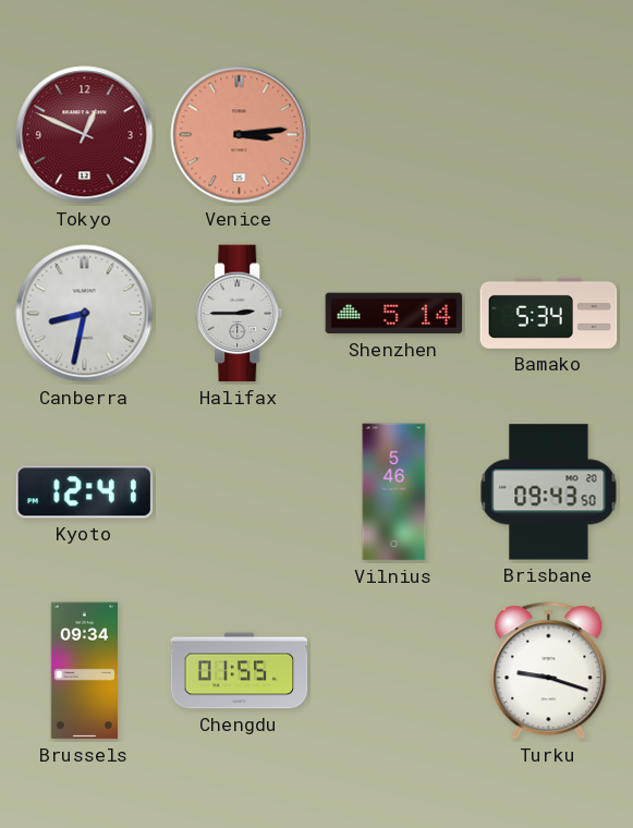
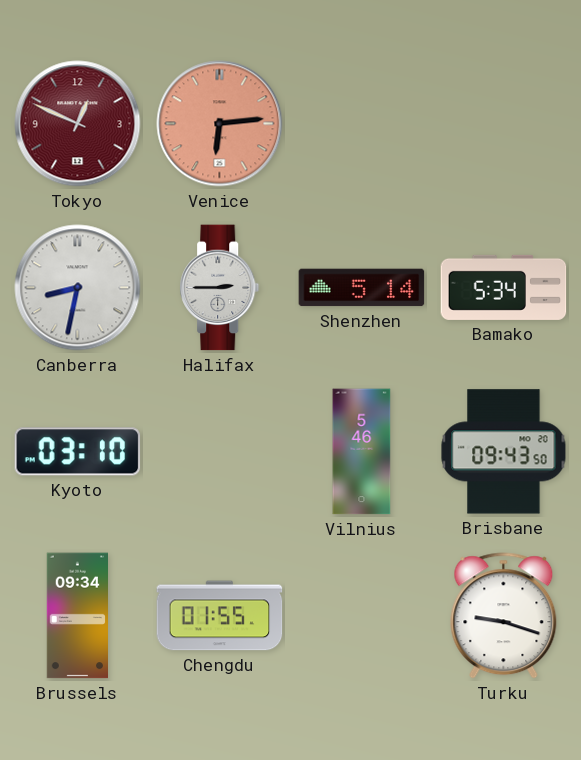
Venice: 3:14 -> 6:14
Kyoto: 12:41 -> 03:10
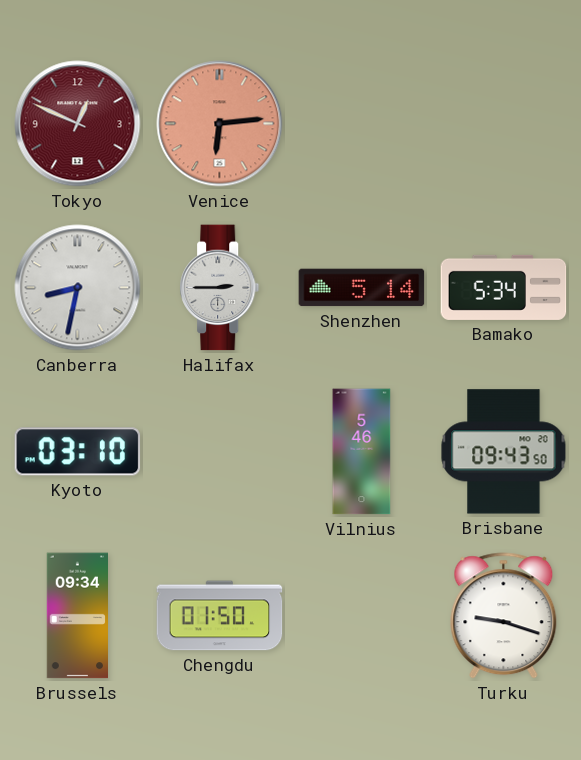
Chengdu: 01:55 -> 01:50
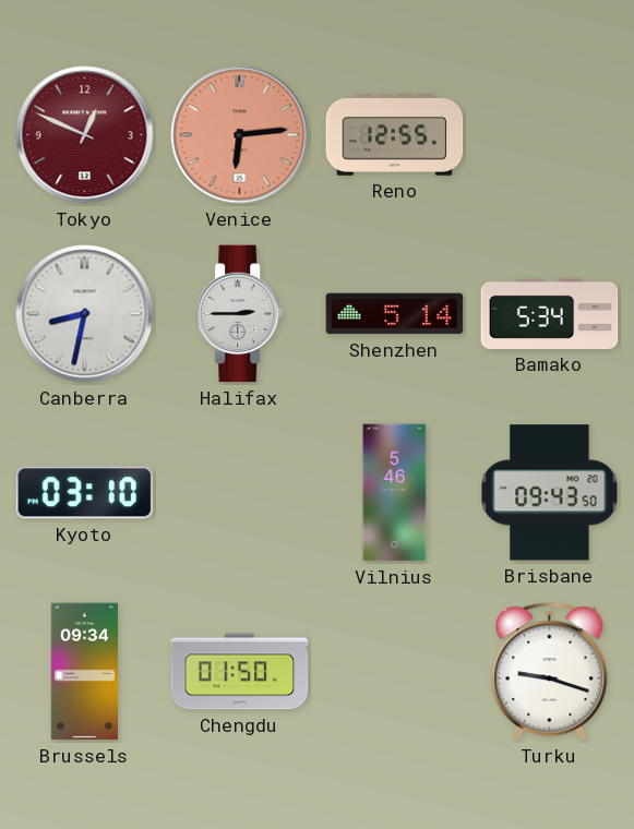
Reno: none -> 12:55
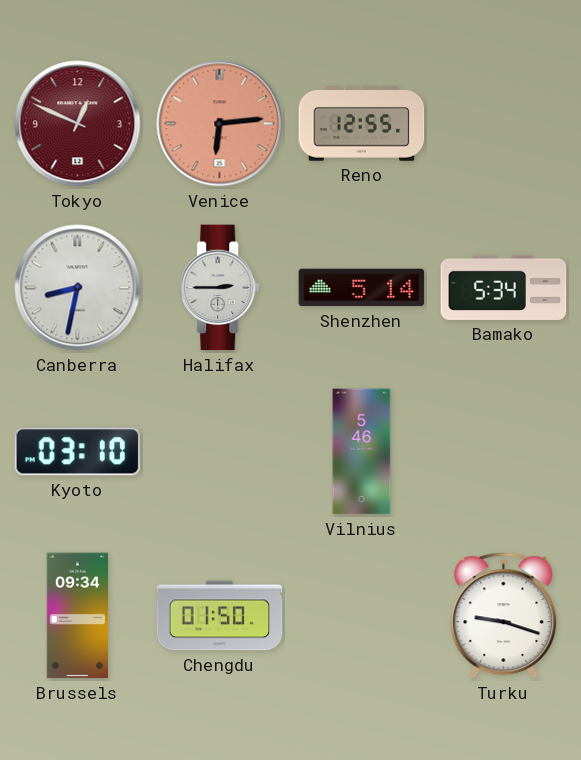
Brisbane: 09:43 -> none
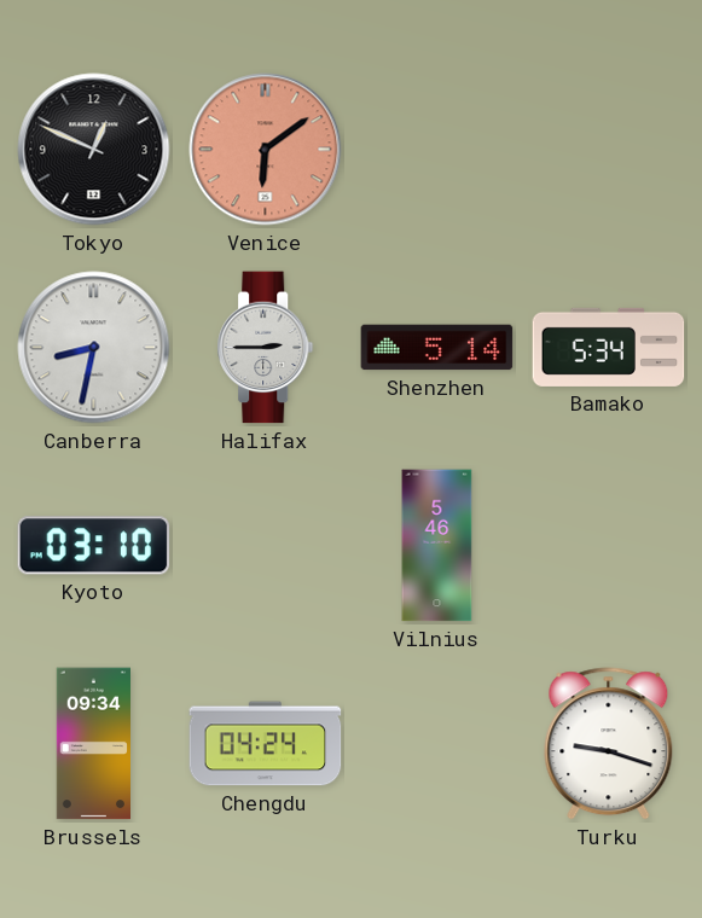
Tokyo dial: burgundy -> black
Venice: 6:14 -> 6:09
Reno: 12:55 -> none
Chengdu: 01:50 -> 04:24
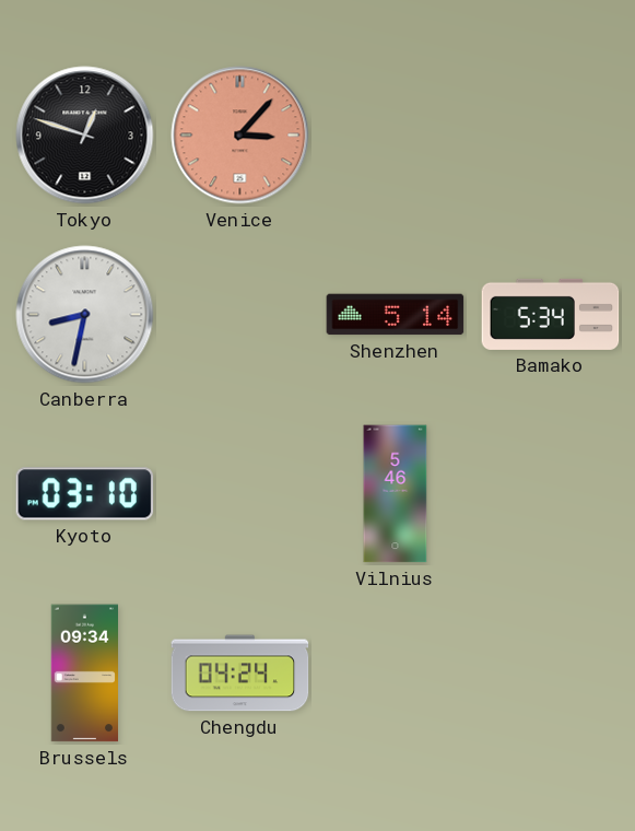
Tokyo: 12:49 -> 12:48
Venice: 6:09 -> 3:07
Halifax: 2:45 -> none
Turku: 9:18 -> none
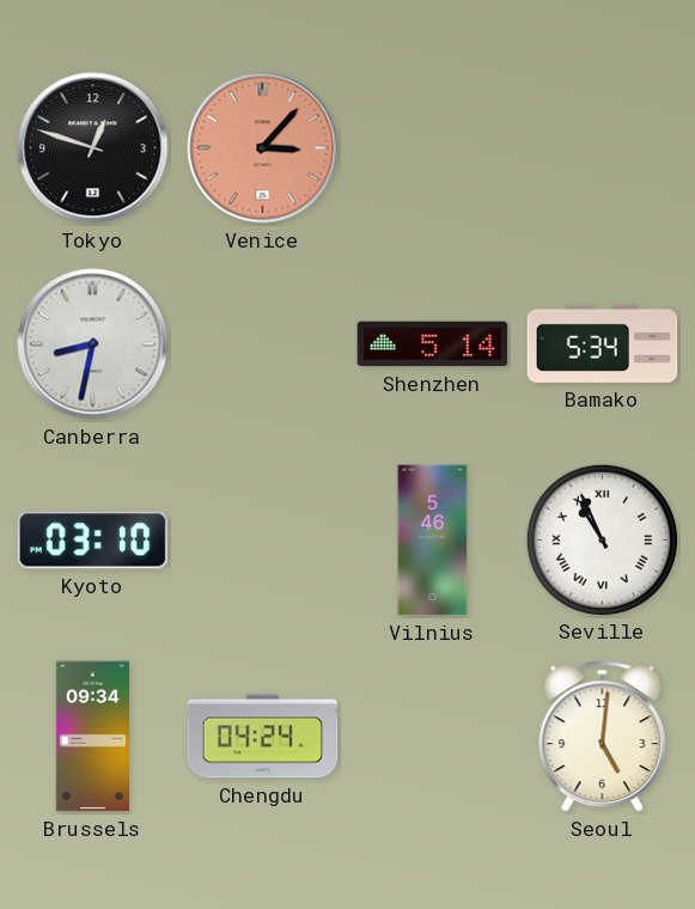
Seville: none -> 10:56
Seoul: none -> 5:01
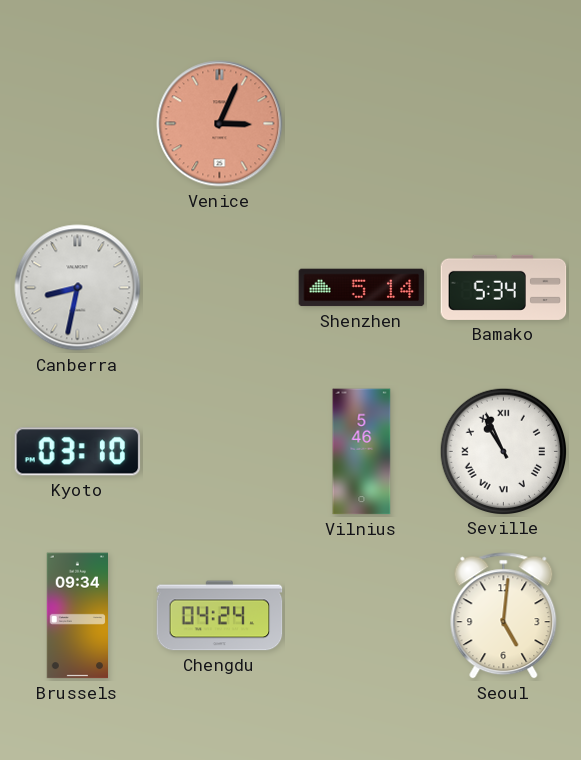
Tokyo: 12:48 -> none
Venice: 3:07 -> 3:04
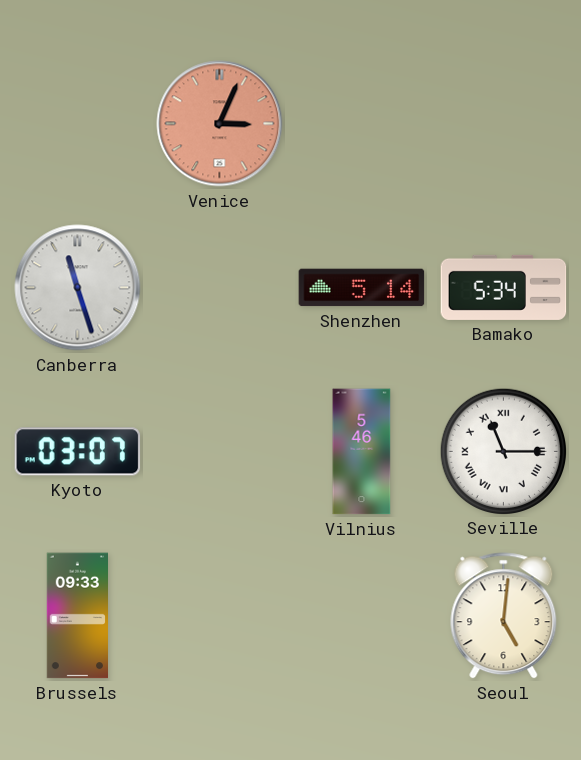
Canberra: 8:32 -> 11:27
Kyoto: 03:10 -> 03:07
Seville: 10:56 -> 11:15
Brussels: 09:34 -> 09:33
Chengdu: 04:24 -> none
